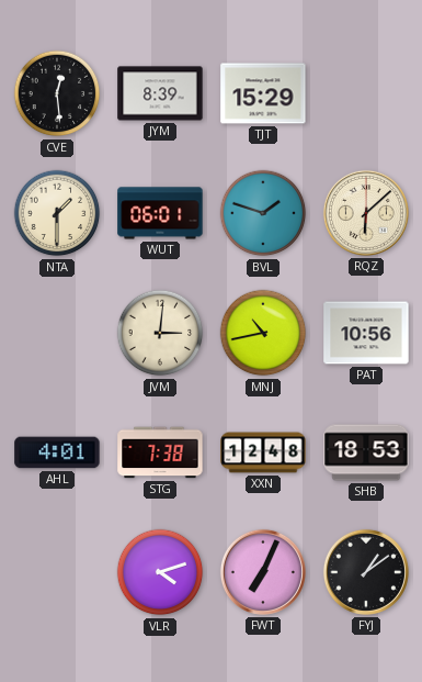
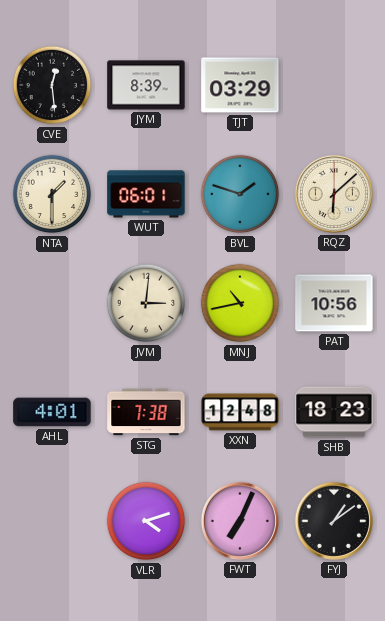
TJT: 15:29 -> 03:29
SHB: 18:53 -> 18:23
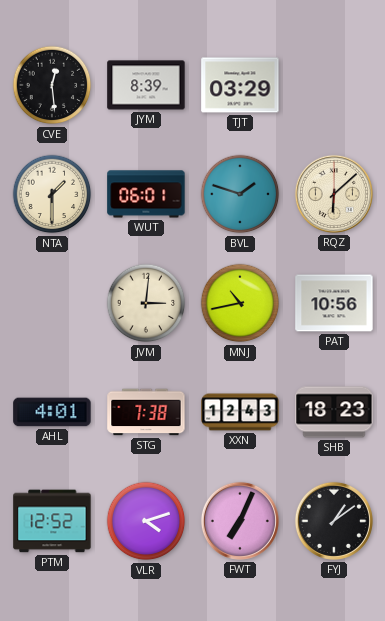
XXN: 12:48 -> 12:43
PTM: none -> 12:52
